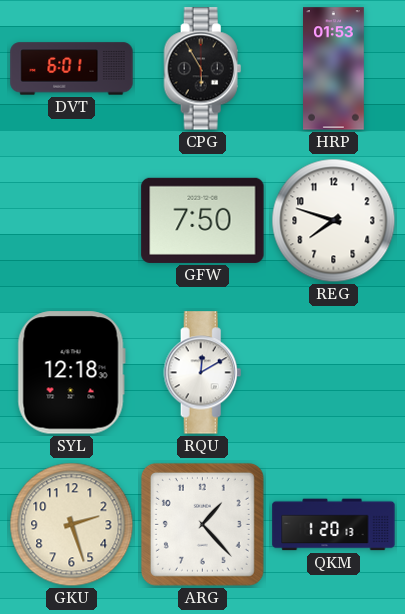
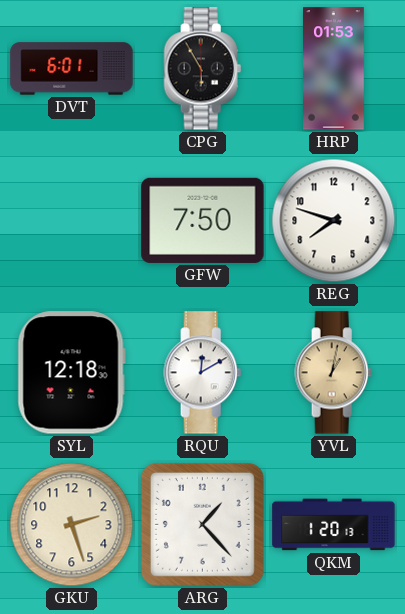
YVL: none -> 1:02
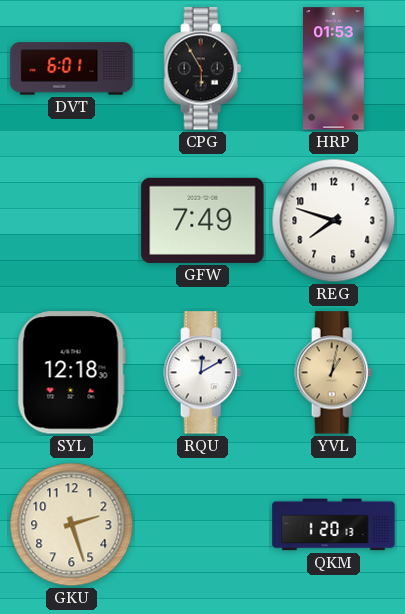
GFW: 7:50 -> 7:49
ARG: 1:23 -> none
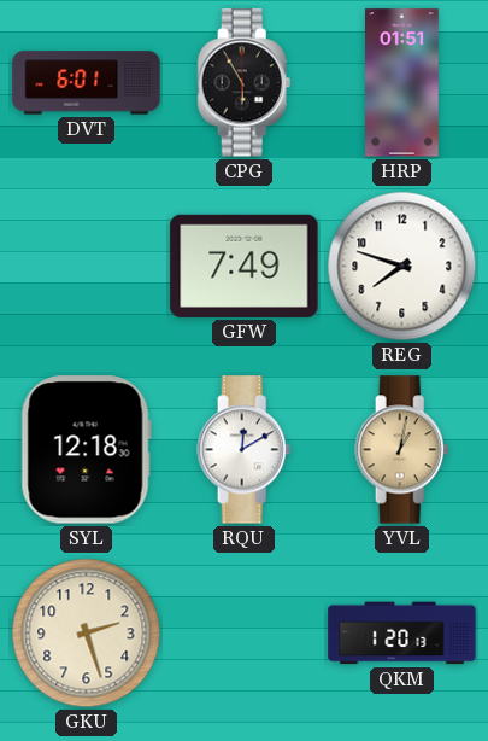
HRP: 01:53 -> 01:51
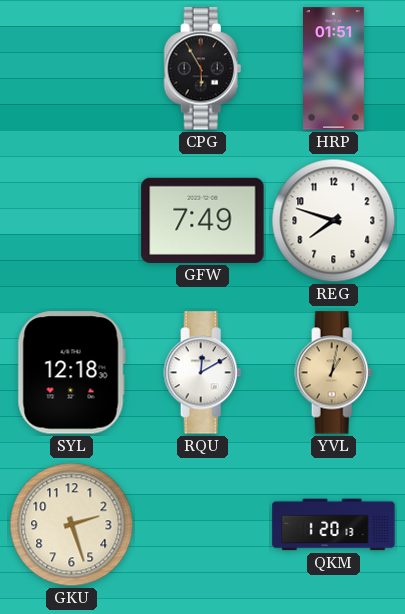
DVT: 6:01 -> none
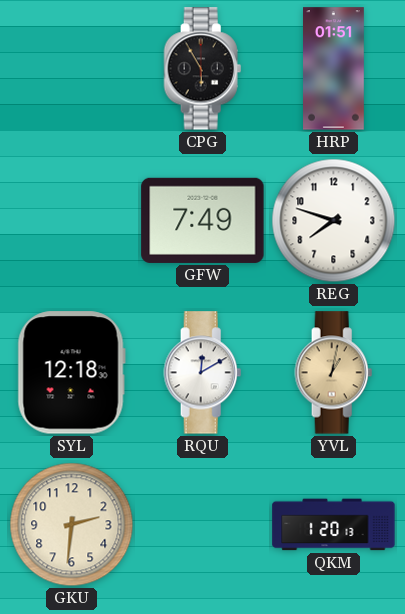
GKU: 2:27 -> 2:31
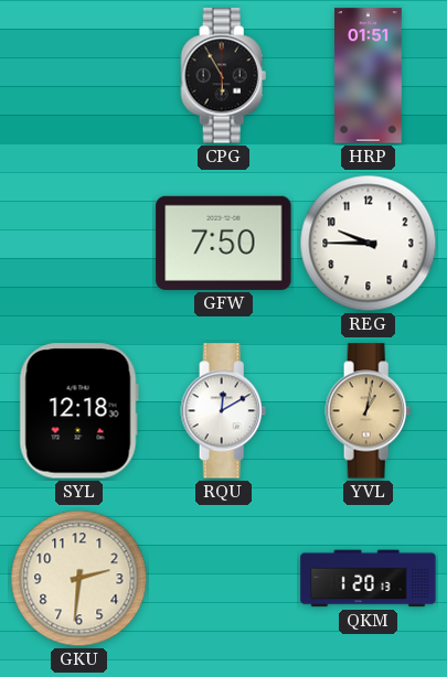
GFW: 7:49 -> 7:50
REG: 7:48 -> 9:45
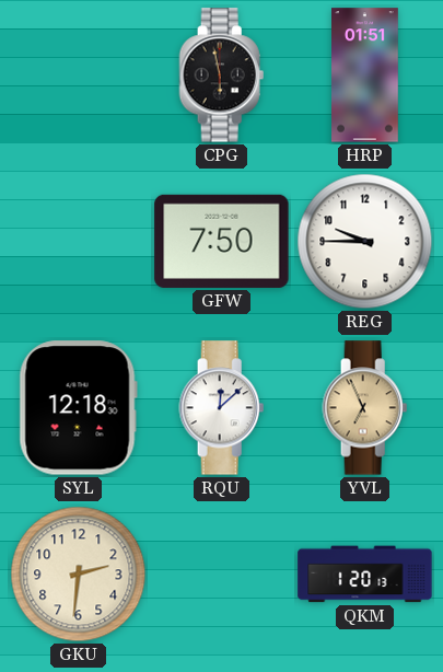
CPG: 5:55 -> 5:58
RQU: 12:10 -> 12:08
YVL: 1:02 -> 6:56
